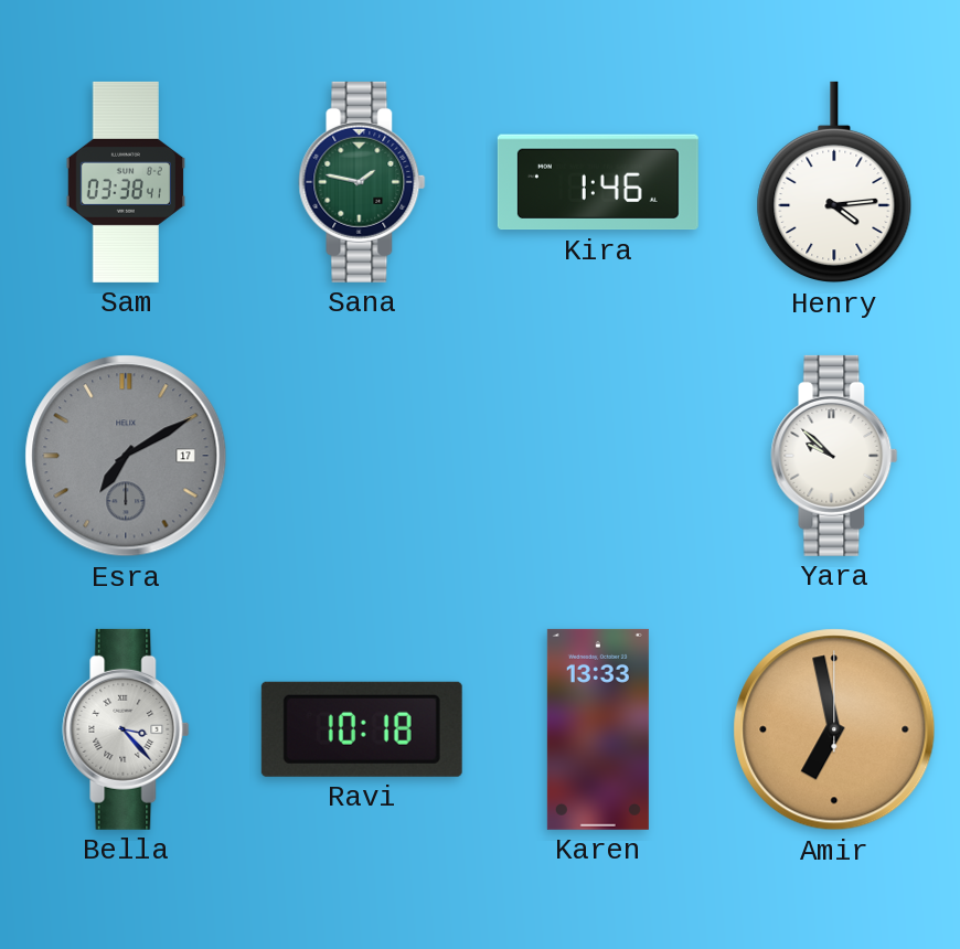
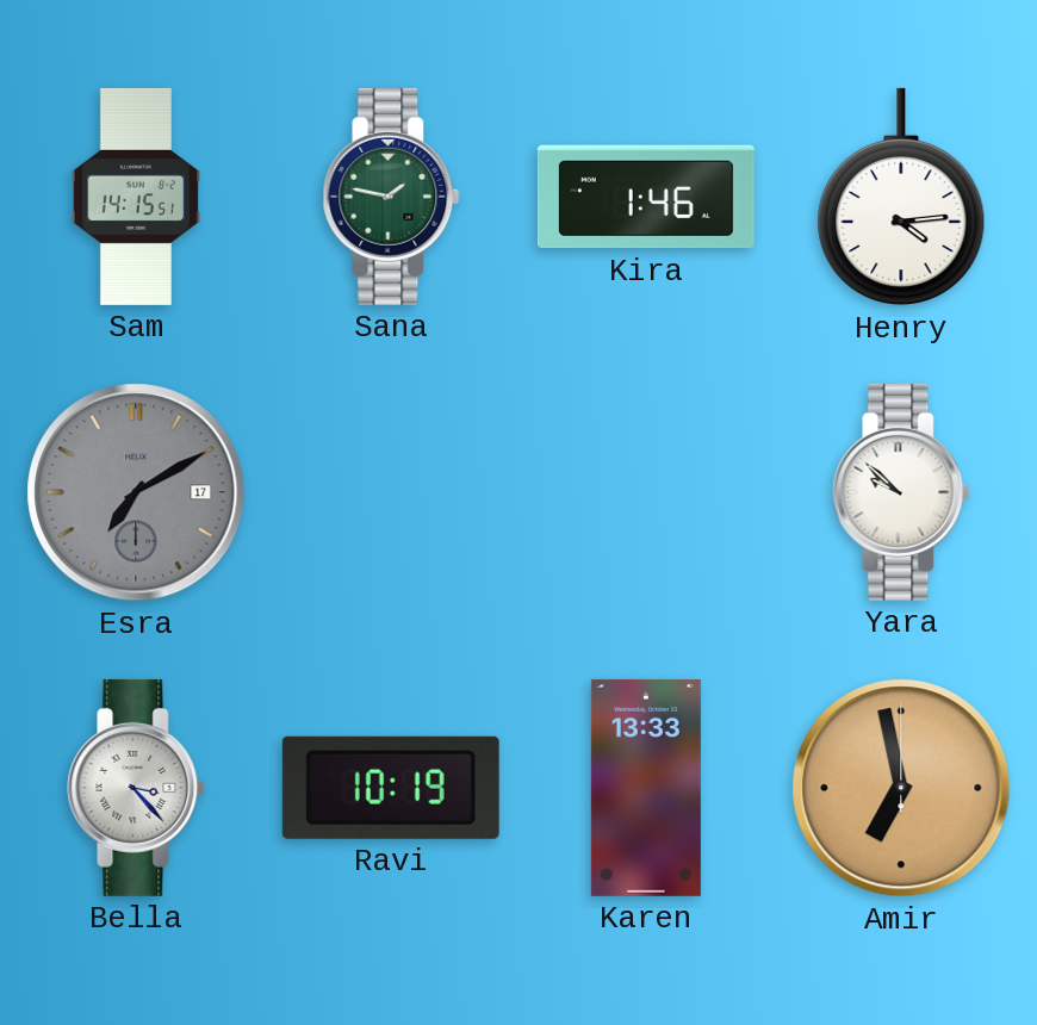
Sam: 03:38 -> 14:15
Ravi: 10:18 -> 10:19
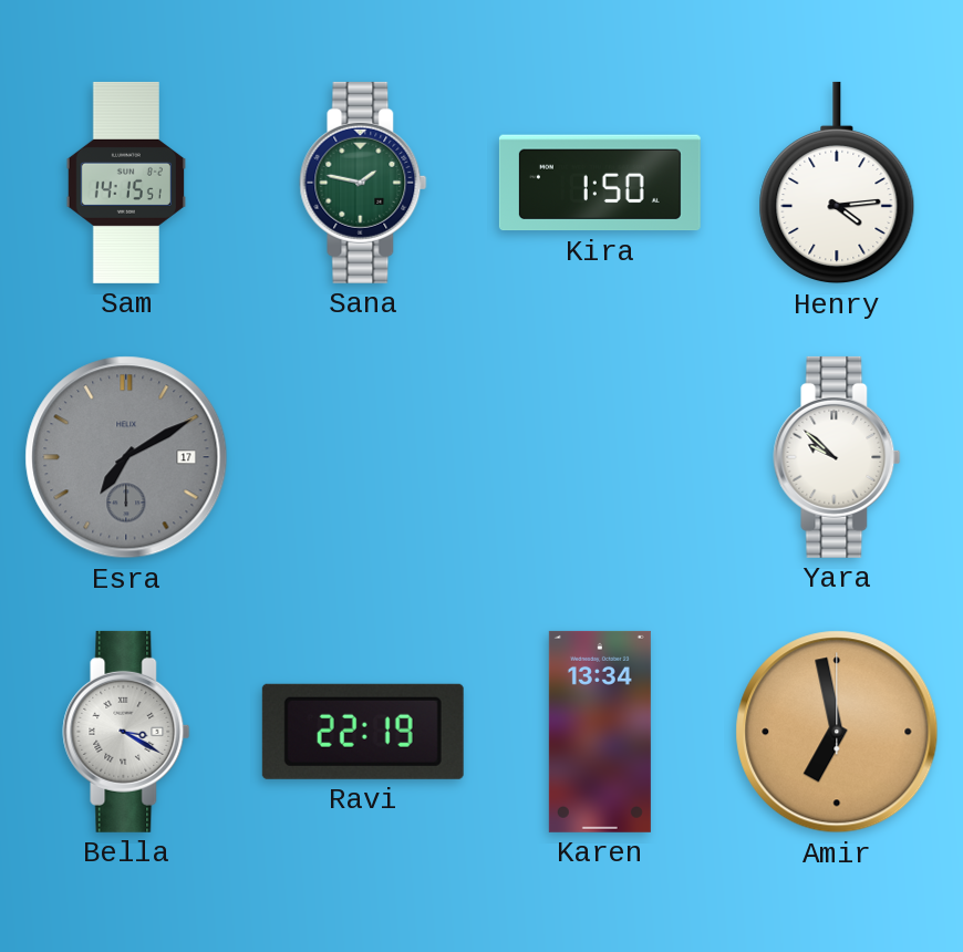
Kira: 1:46 -> 1:50
Bella: 3:23 -> 3:20
Ravi: 10:19 -> 22:19
Karen: 13:33 -> 13:34
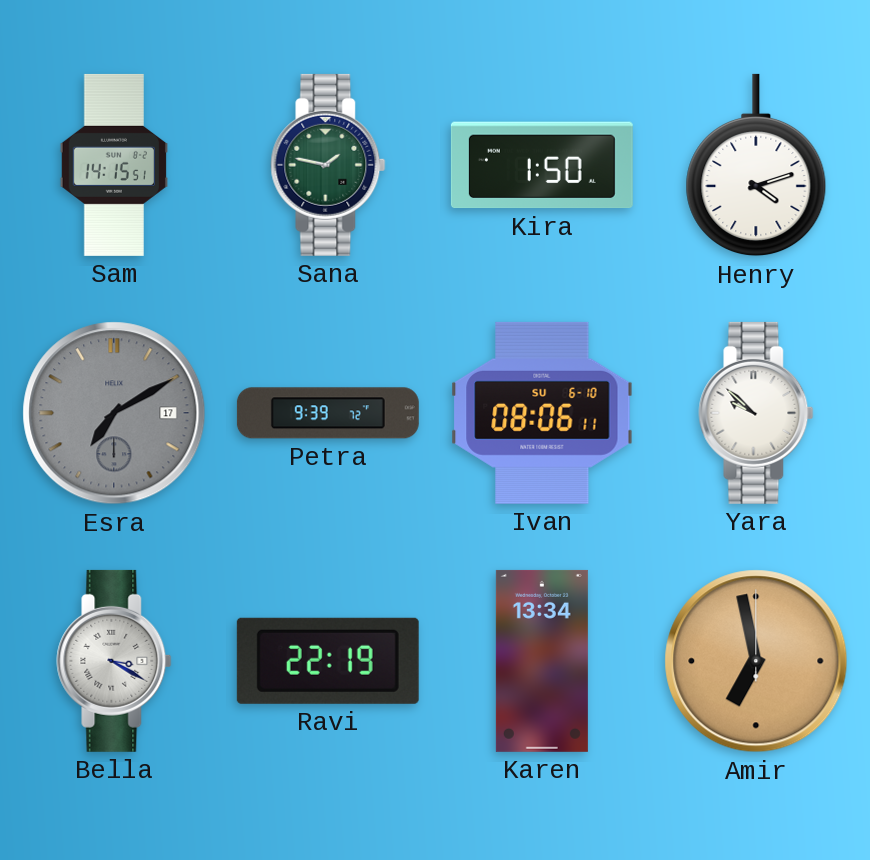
Henry: 4:14 -> 4:12
Petra: none -> 9:39
Ivan: none -> 08:06
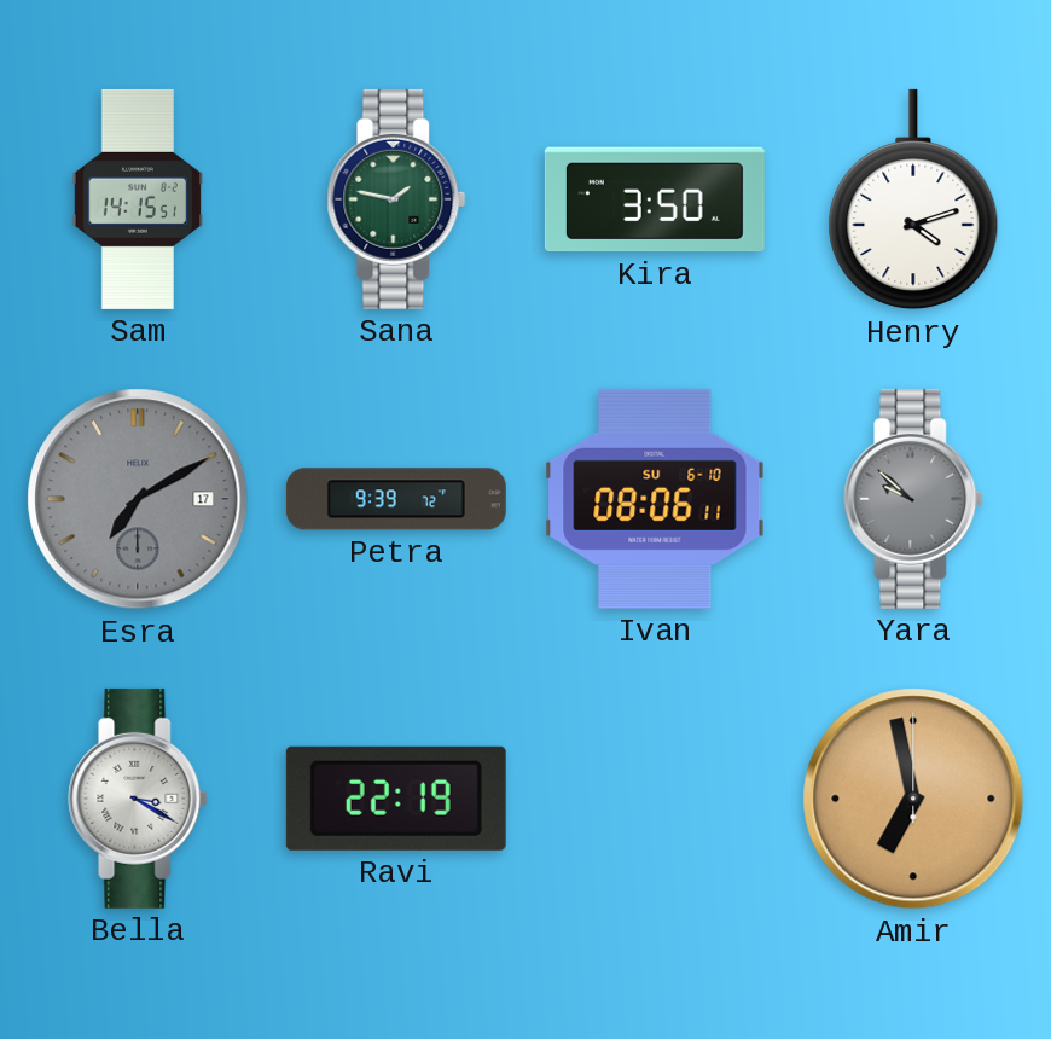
Kira: 1:50 -> 3:50
Yara dial: white -> grey
Karen: 13:34 -> none
